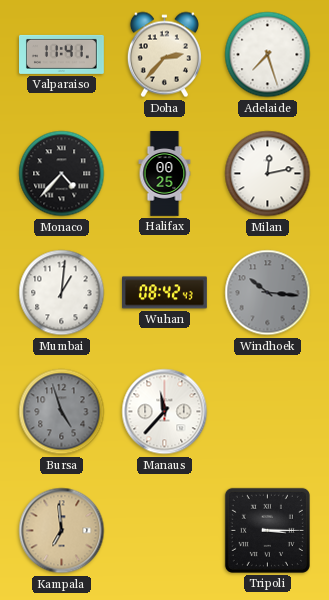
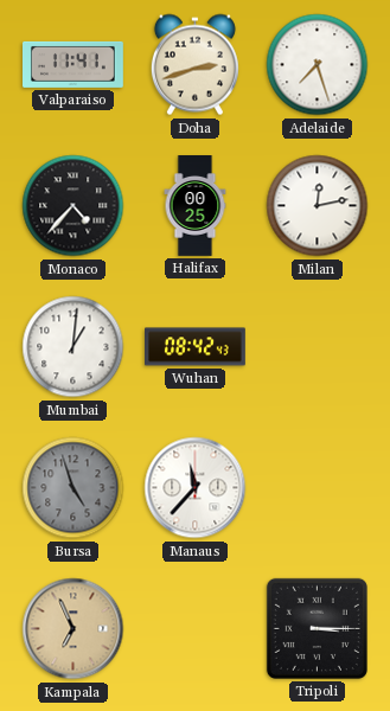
Doha: 2:37 -> 2:42
Windhoek: 10:16 -> none
Kampala: 6:59 -> 6:56
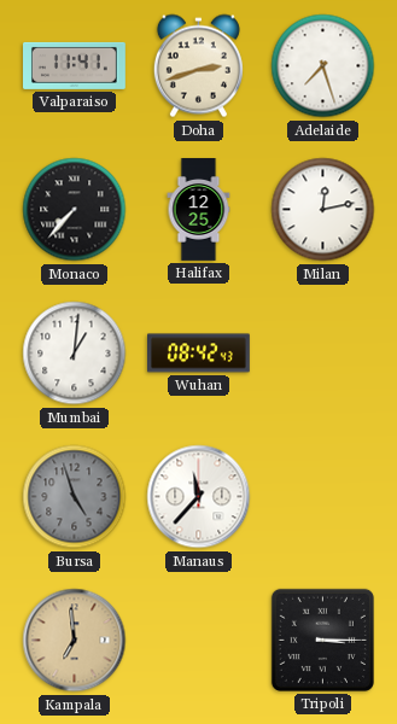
Monaco: 4:37 -> 7:37
Halifax: 00:25 -> 12:25
Kampala: 6:56 -> 6:59
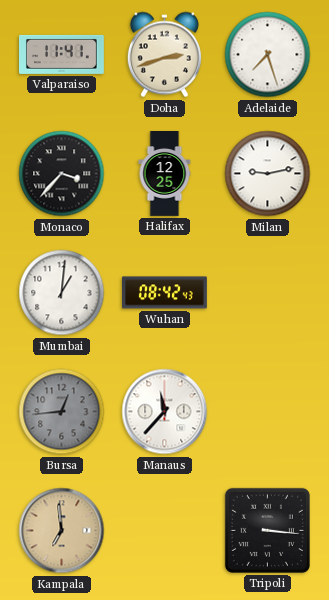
Monaco: 7:37 -> 3:37
Milan: 12:13 -> 9:13
Bursa: 4:57 -> 12:44
Tripoli: 3:15 -> 3:16
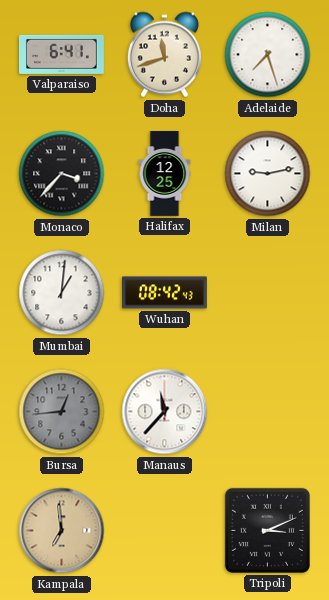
Valparaiso: 11:41 -> 6:41
Doha: 2:42 -> 11:42
Tripoli: 3:16 -> 3:11
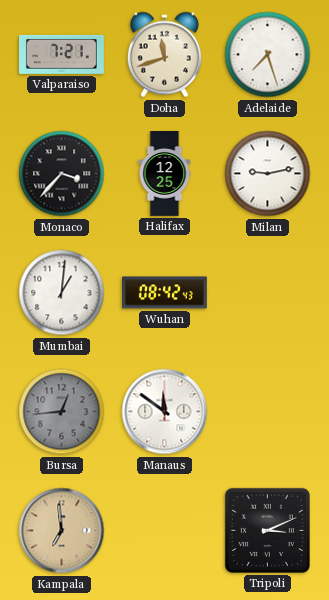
Valparaiso: 6:41 -> 7:21
Manaus: 11:37 -> 11:51
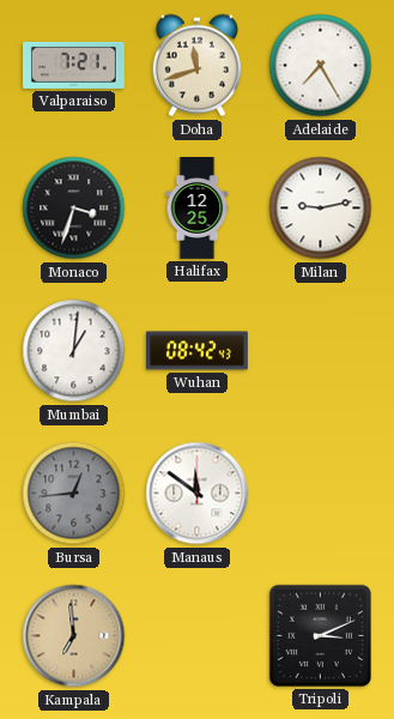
Adelaide: 7:27 -> 7:25
Monaco: 3:37 -> 3:33
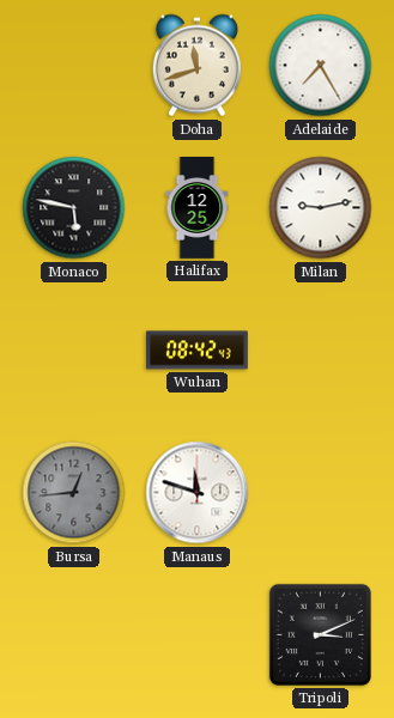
Valparaiso: 7:21 -> none
Monaco: 3:33 -> 5:47
Mumbai: 1:01 -> none
Manaus: 11:51 -> 11:48
Kampala: 6:59 -> none
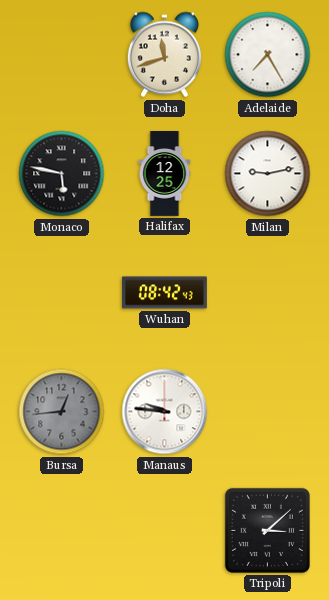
Manaus: 11:48 -> 9:46
Tripoli: 3:11 -> 3:08
